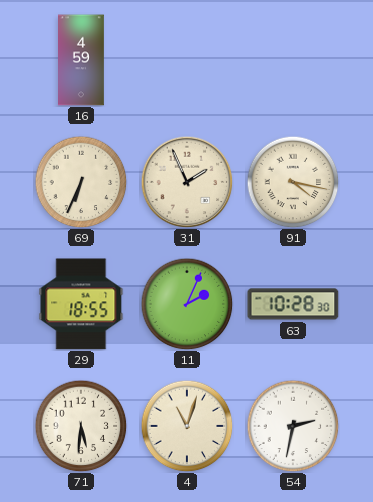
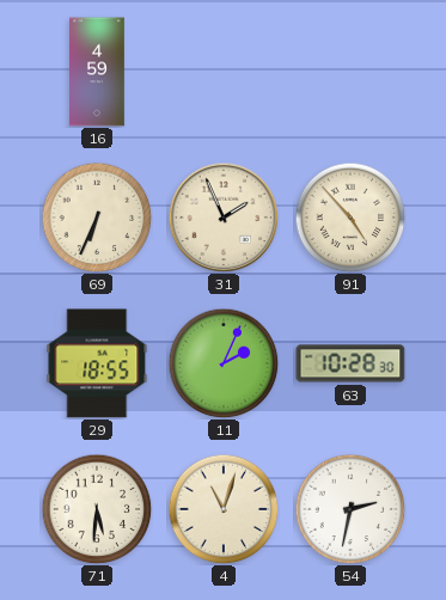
91: 4:17 -> 4:53
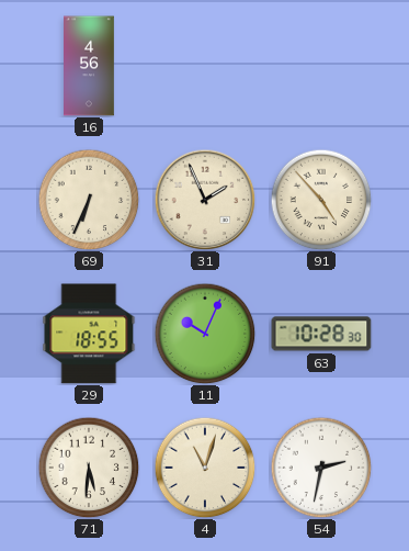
16: 4:59 -> 4:56
11: 2:04 -> 10:04
